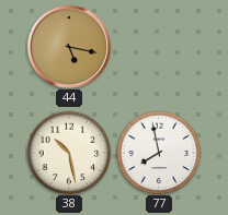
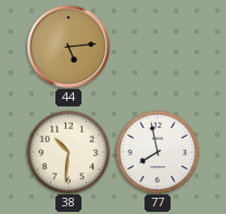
44: 5:17 -> 5:14
38: 10:28 -> 10:31
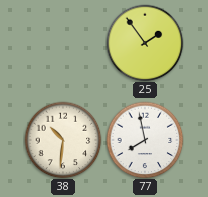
44: 5:14 -> none
25: none -> 1:54
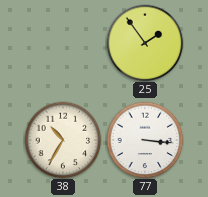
38: 10:31 -> 10:35
77: 7:58 -> 3:16
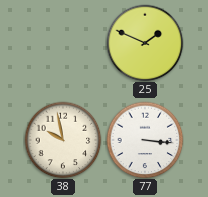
25: 1:54 -> 1:49
38: 10:35 -> 9:58
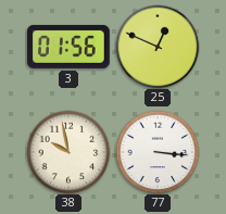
3: none -> 01:56
25: 1:49 -> 12:49
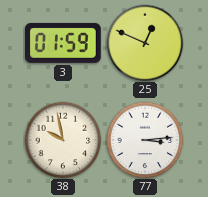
3: 01:56 -> 01:59
77: 3:16 -> 3:14
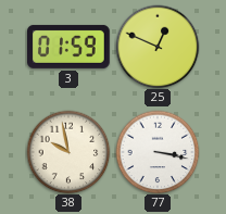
77: 3:14 -> 3:17
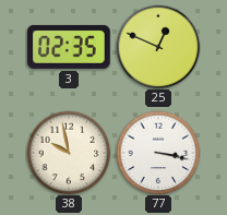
3: 01:59 -> 02:35
